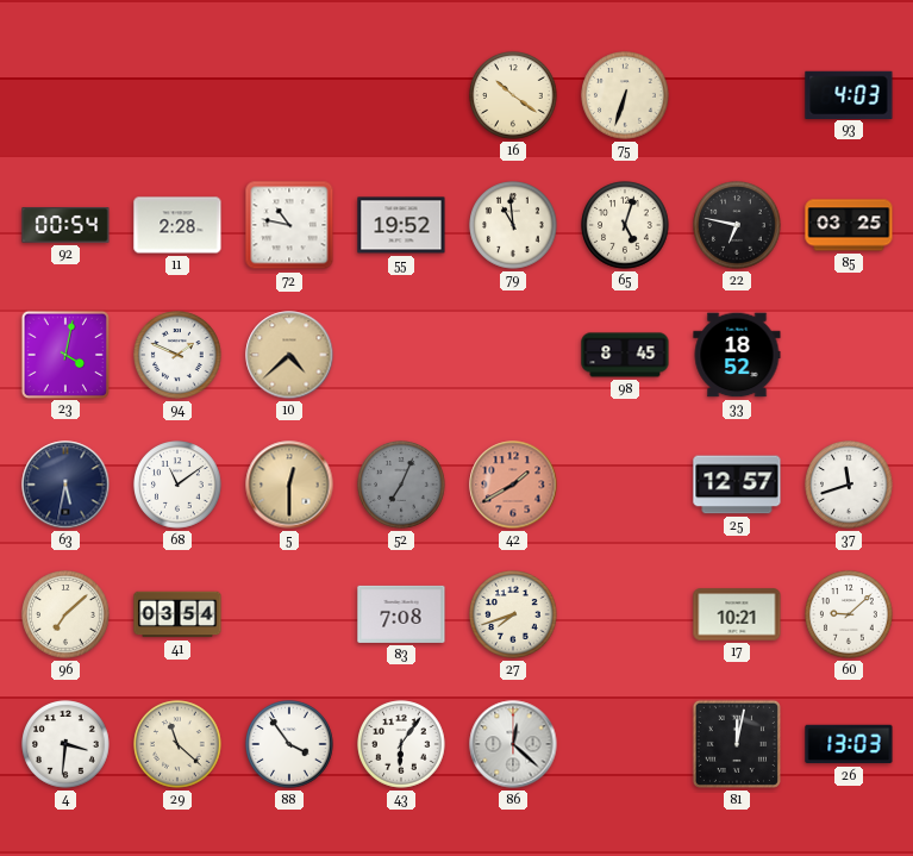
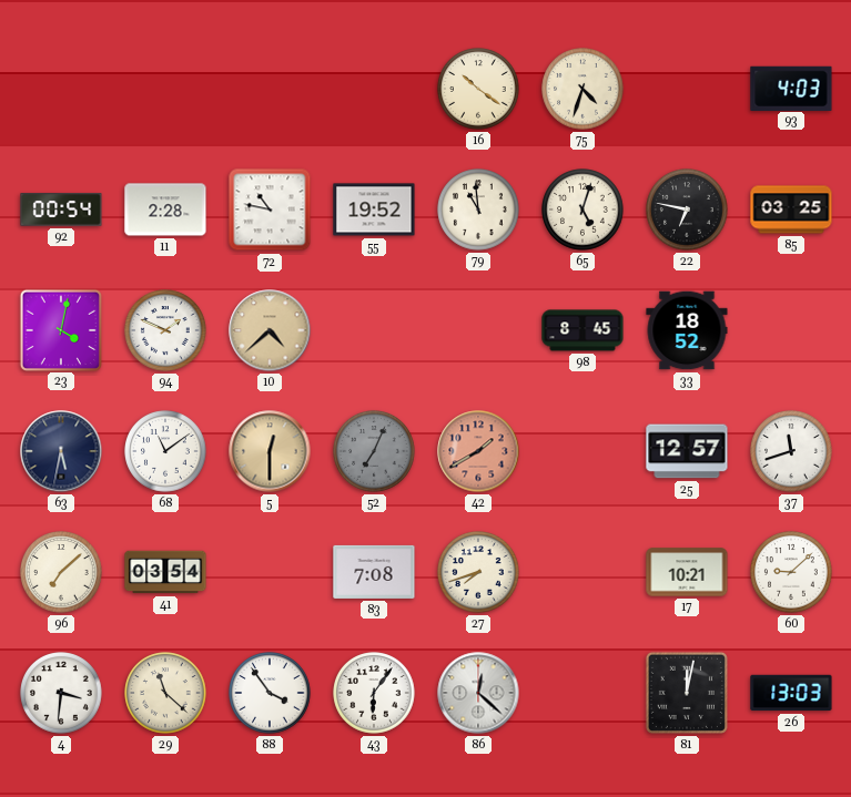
75: 6:33 -> 4:33
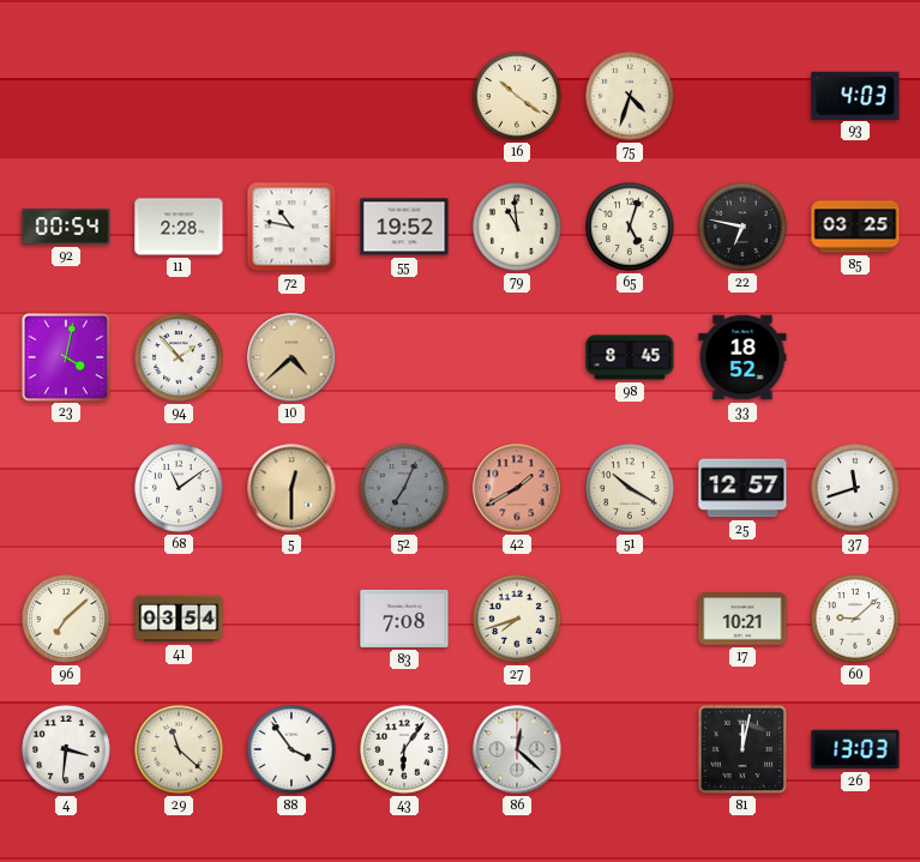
94: 1:49 -> 1:53
63: 5:32 -> none
51: none -> 10:20
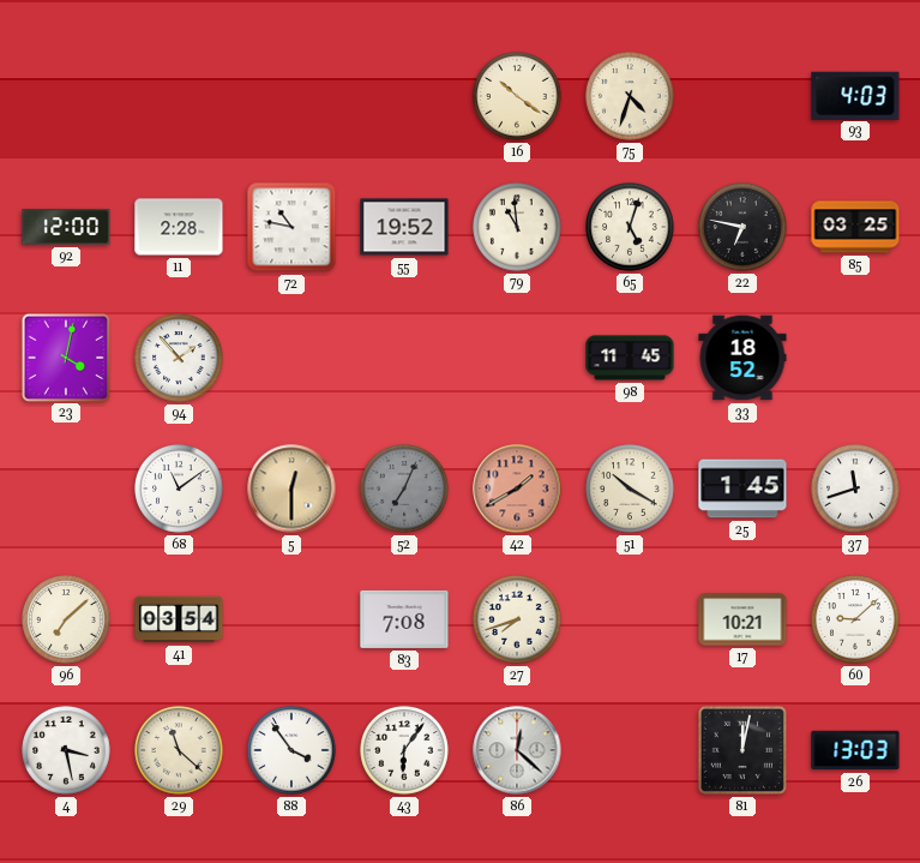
92: 00:54 -> 12:00
10: 4:38 -> none
98: 8:45 -> 11:45
25: 12:57 -> 1:45
4: 3:31 -> 3:28
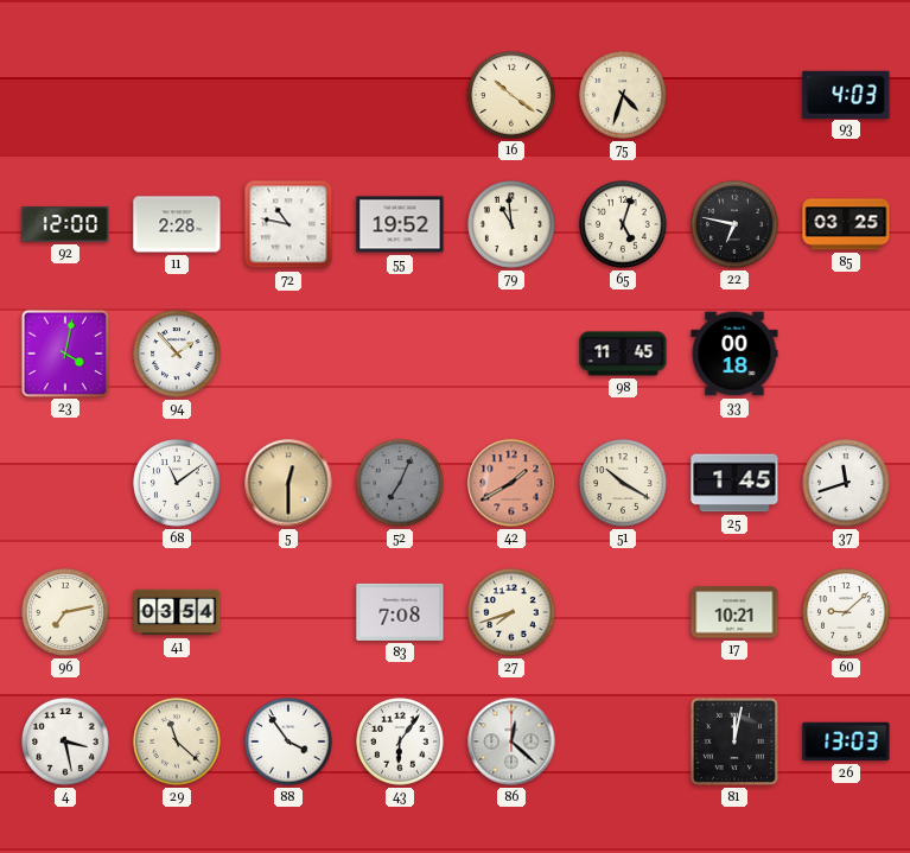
33: 18:52 -> 00:18
96: 7:08 -> 7:13
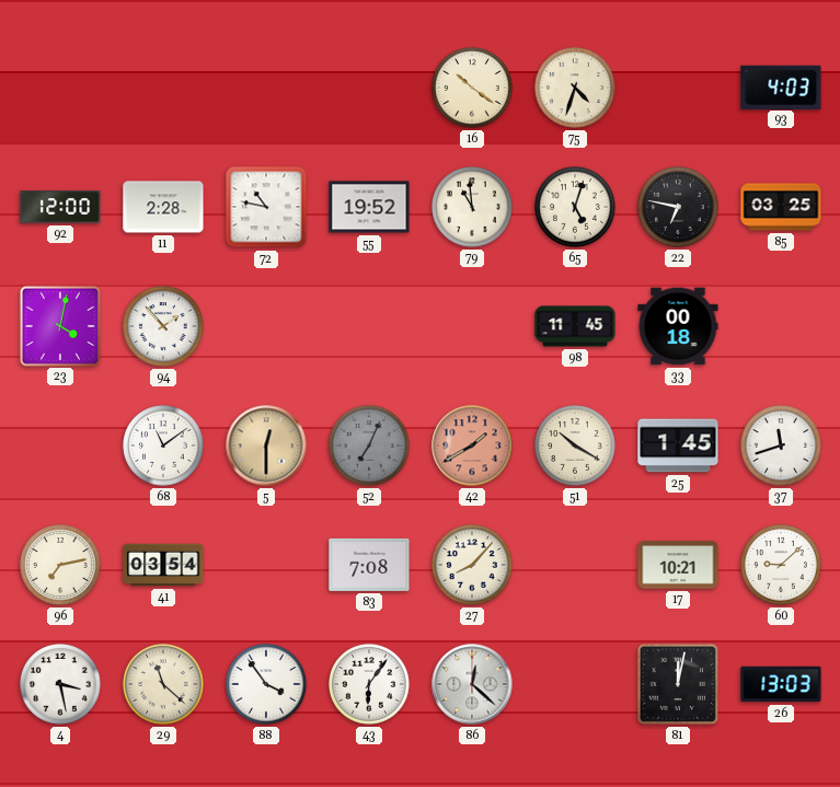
27: 7:42 -> 8:07
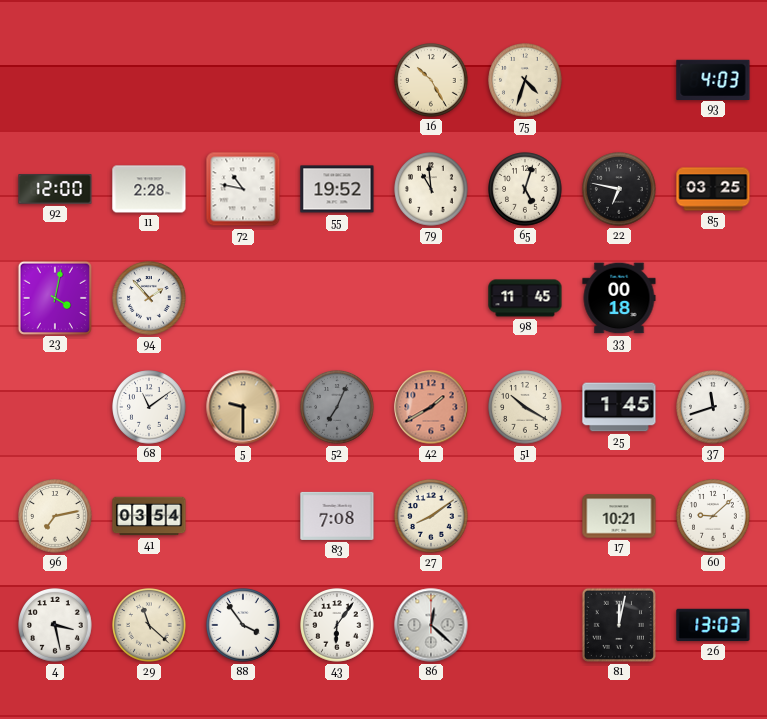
16: 10:21 -> 10:25
5: 12:30 -> 9:30
27: 8:07 -> 8:09
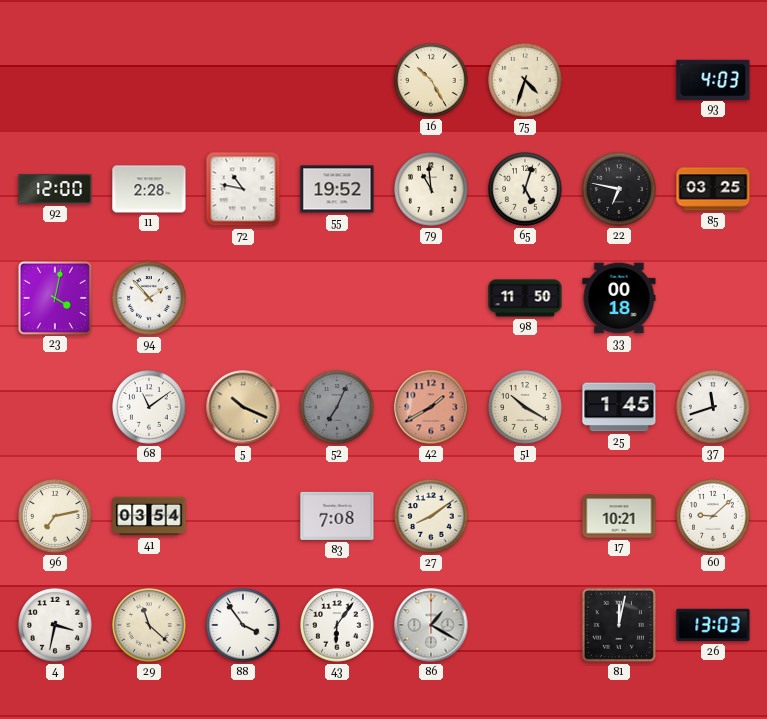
98: 11:45 -> 11:50
5: 9:30 -> 10:19
4: 3:28 -> 3:32
86: 12:22 -> 1:20
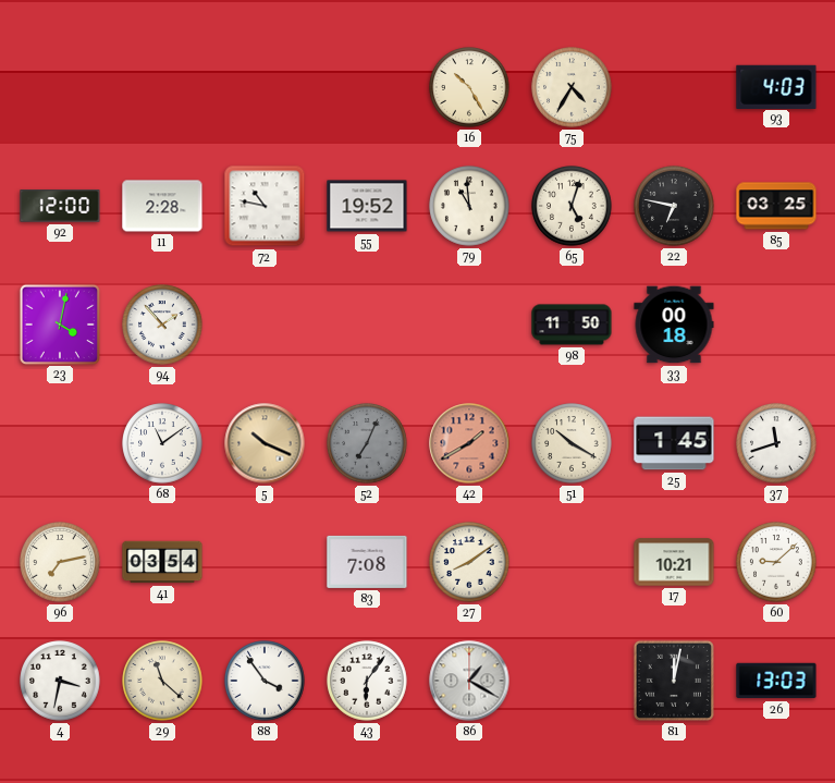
75: 4:33 -> 4:35
